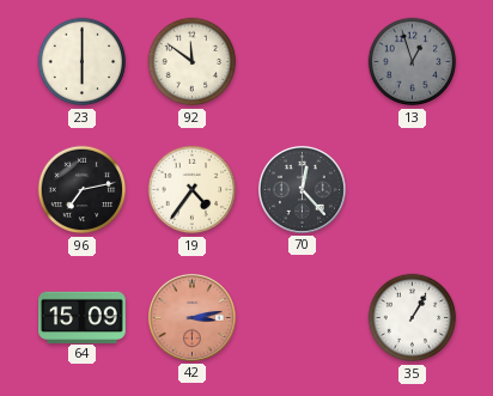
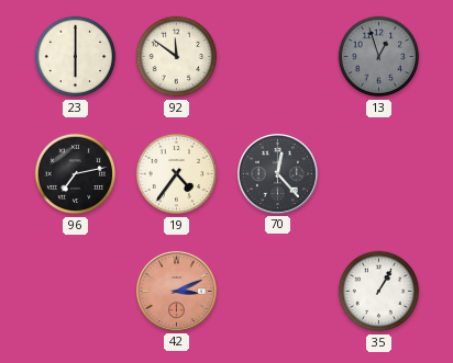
64: 15:09 -> none
42: 3:13 -> 3:11
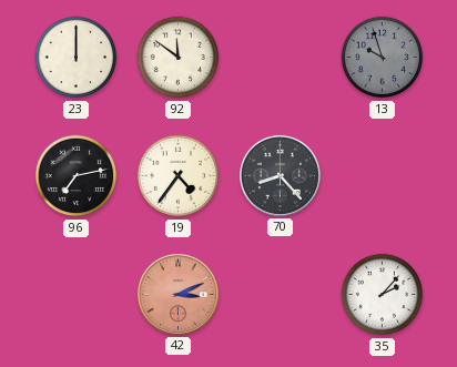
23: 6:00 -> 12:00
13: 12:57 -> 9:57
70: 12:23 -> 8:23
35: 1:05 -> 2:07
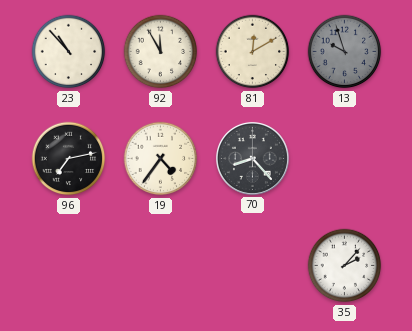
23: 12:00 -> 10:53
92: 11:51 -> 11:55
81: none -> 12:10
42: 3:11 -> none
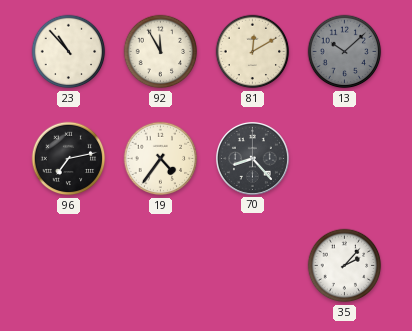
13: 9:57 -> 10:08
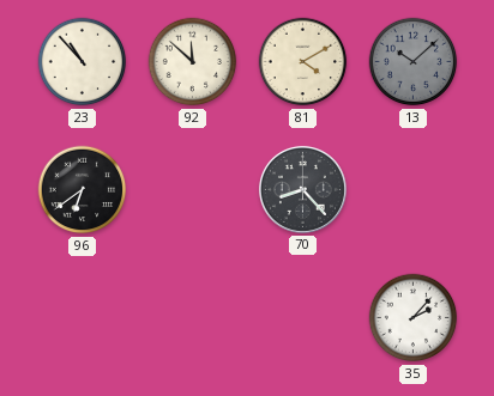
92: 11:55 -> 11:52
81: 12:10 -> 4:10
96: 7:13 -> 6:39
19: 4:36 -> none
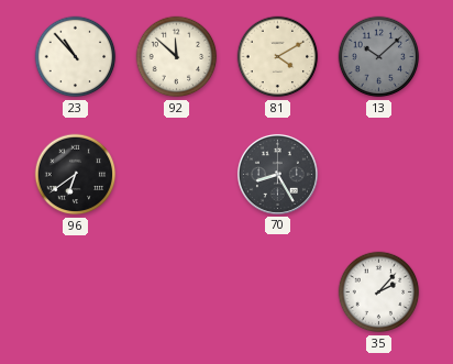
70: 8:23 -> 8:25
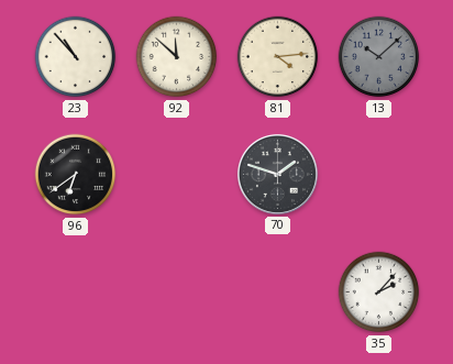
81: 4:10 -> 4:14
70: 8:25 -> 1:48
